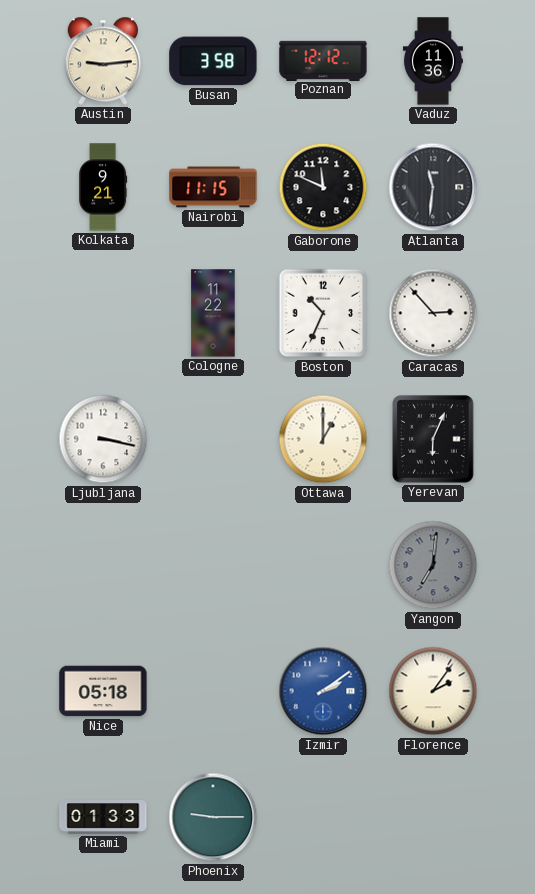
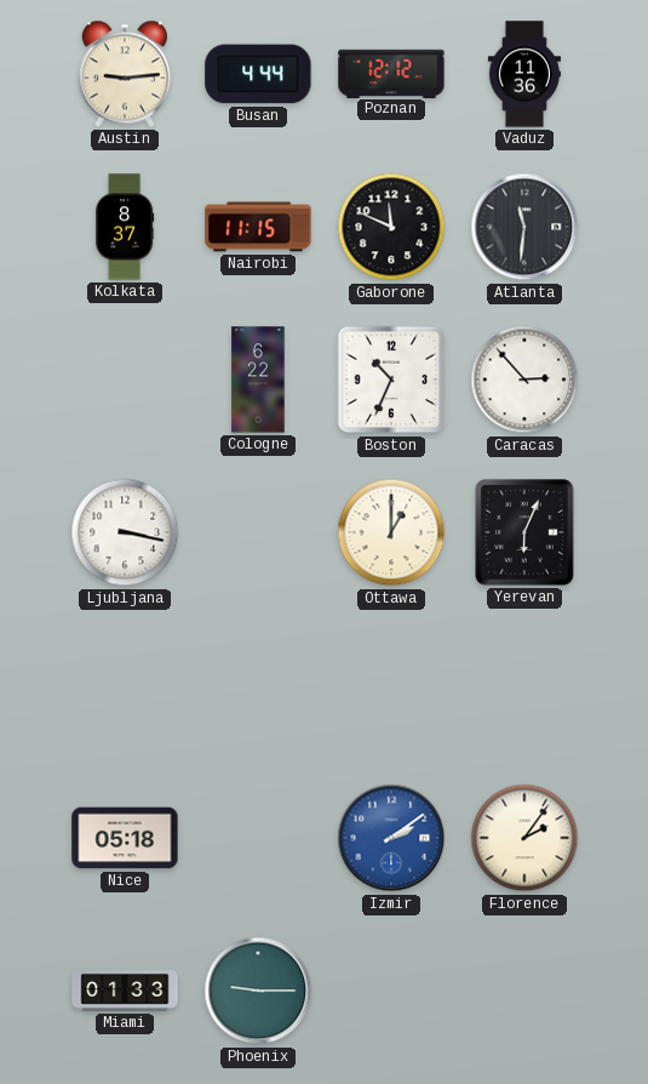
Busan: 3:58 -> 4:44
Kolkata: 9:21 -> 8:37
Cologne: 11:22 -> 6:22
Yangon: 7:01 -> none
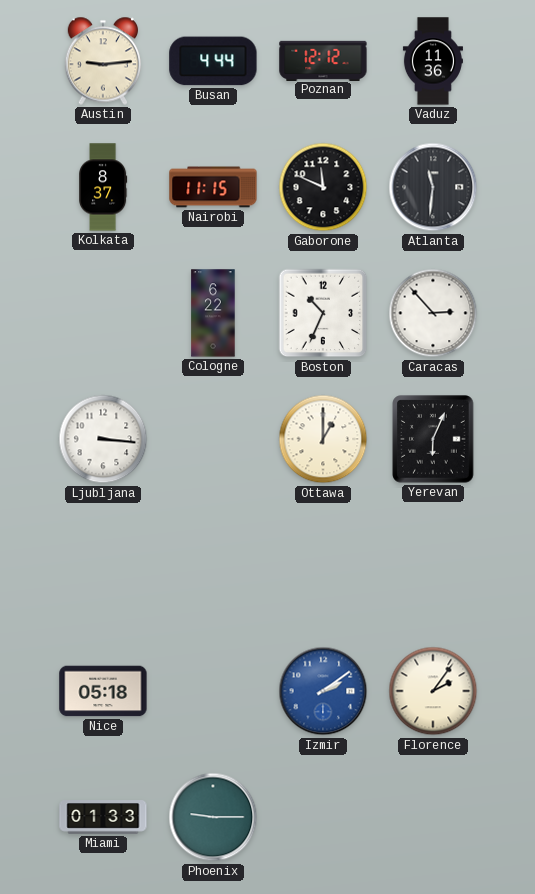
Ljubljana: 3:17 -> 3:16
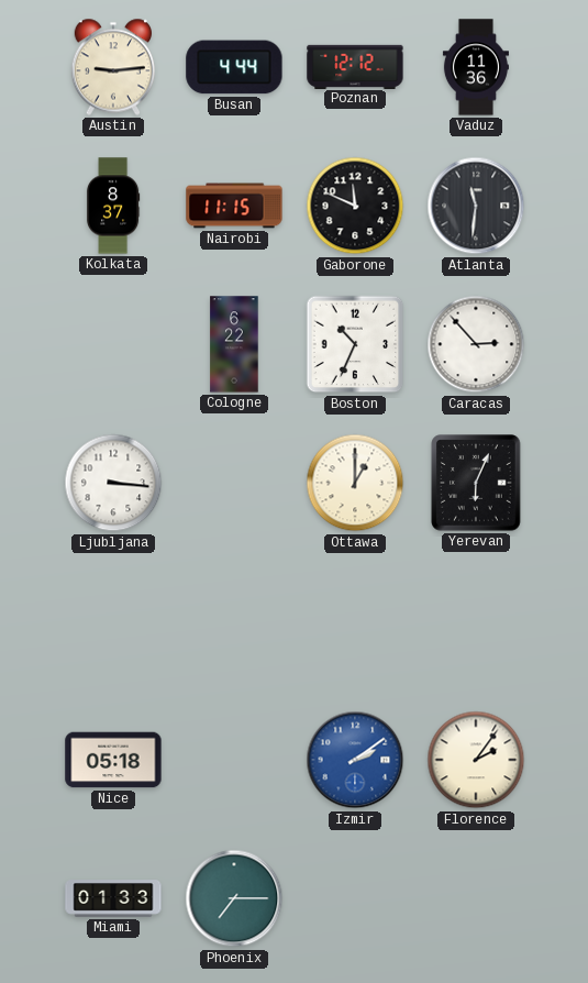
Phoenix: 9:15 -> 7:15
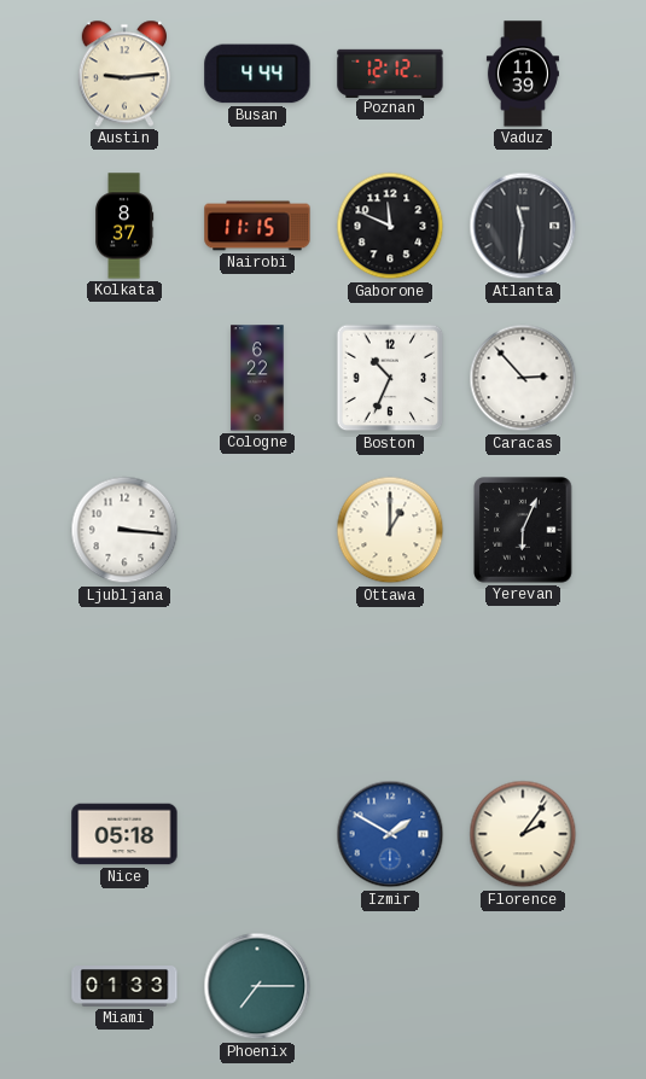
Vaduz: 11:36 -> 11:39
Izmir: 2:09 -> 1:50
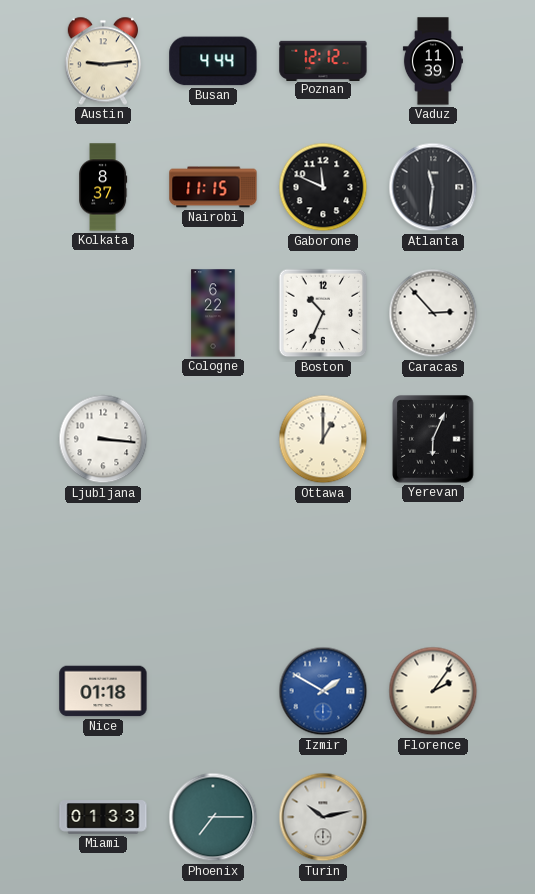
Nice: 05:18 -> 01:18
Turin: none -> 10:13
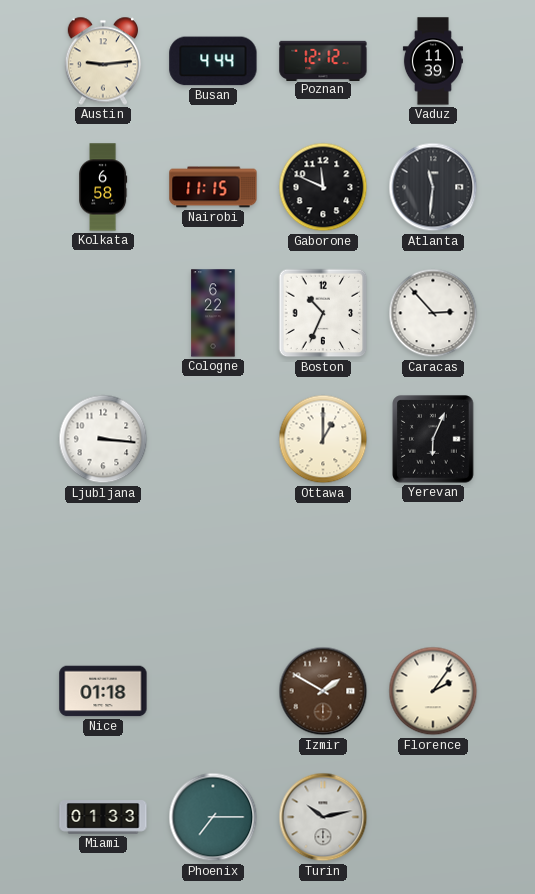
Kolkata: 8:37 -> 6:58
Izmir dial: blue -> brown
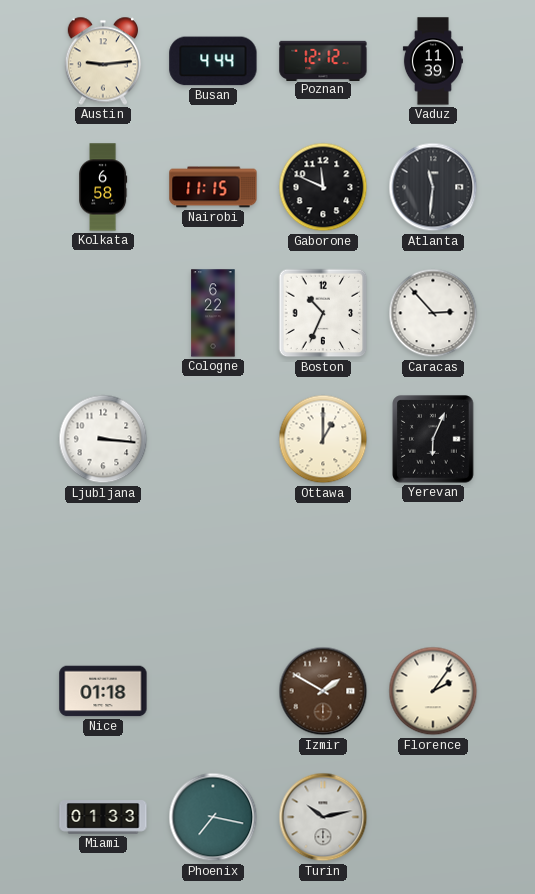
Phoenix: 7:15 -> 7:17
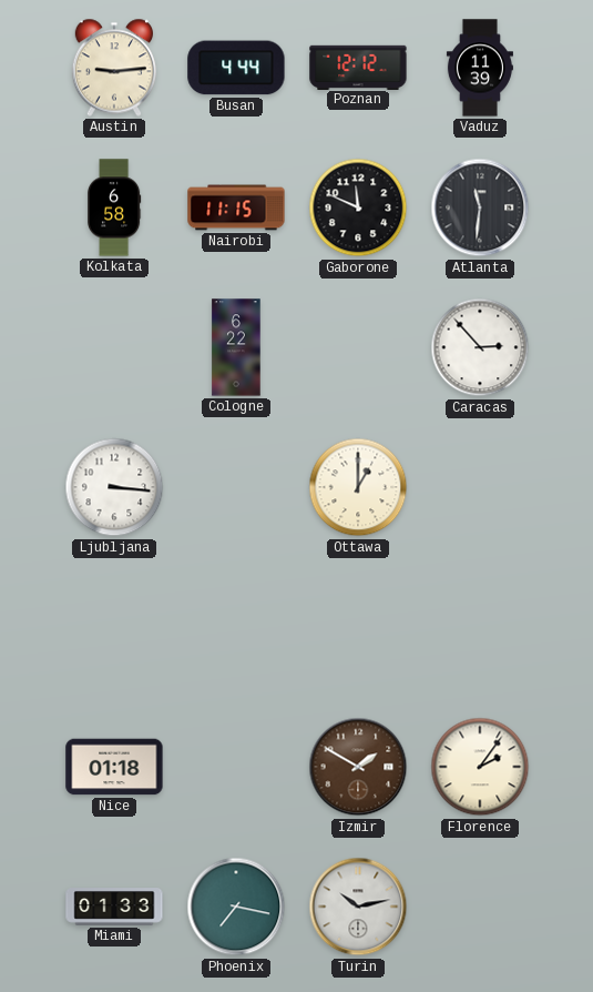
Boston: 10:34 -> none
Yerevan: 6:04 -> none
